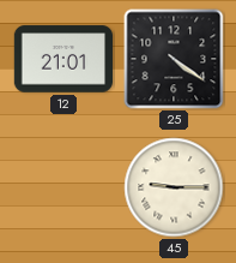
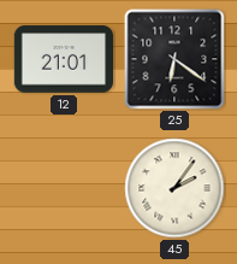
25: 4:21 -> 6:21
45: 9:15 -> 2:06
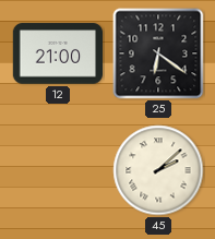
12: 21:01 -> 21:00
45: 2:06 -> 2:08
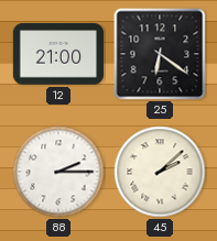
88: none -> 2:15
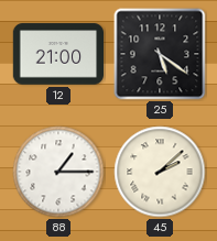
25: 6:21 -> 5:21
88: 2:15 -> 1:15
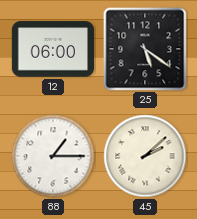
12: 21:00 -> 06:00
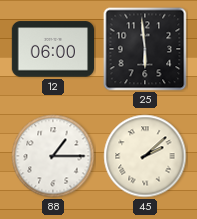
25: 5:21 -> 5:59
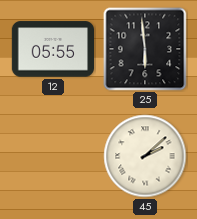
12: 06:00 -> 05:55
88: 1:15 -> none
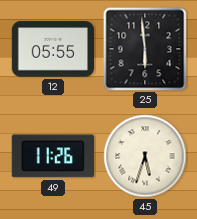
49: none -> 11:26
45: 2:08 -> 5:33
